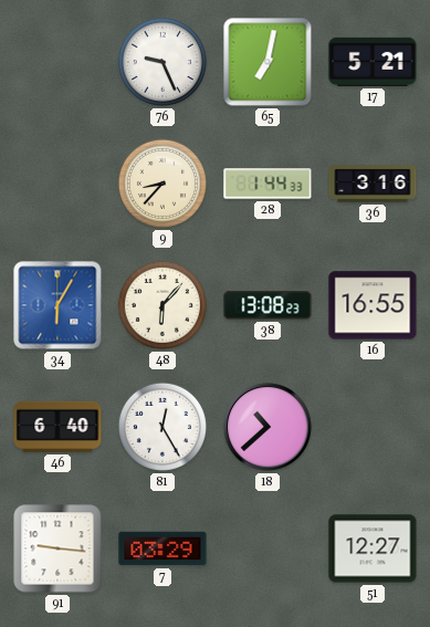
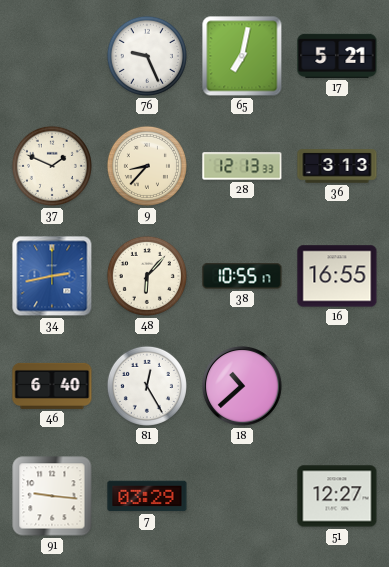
37: none -> 1:49
28: 1:44 -> 12:13
36: 3:16 -> 3:13
34: 6:05 -> 2:43
38: 13:08 -> 10:55
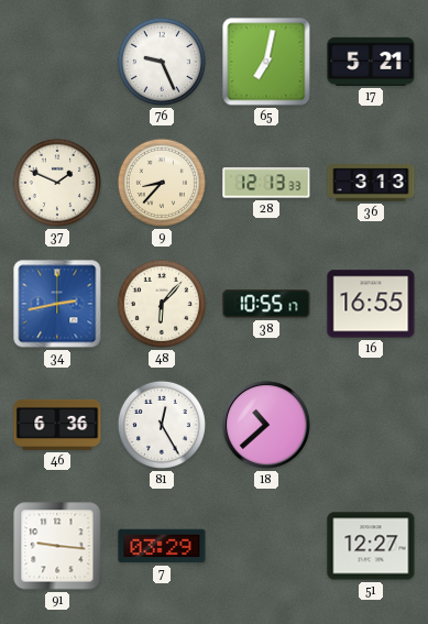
46: 6:40 -> 6:36
